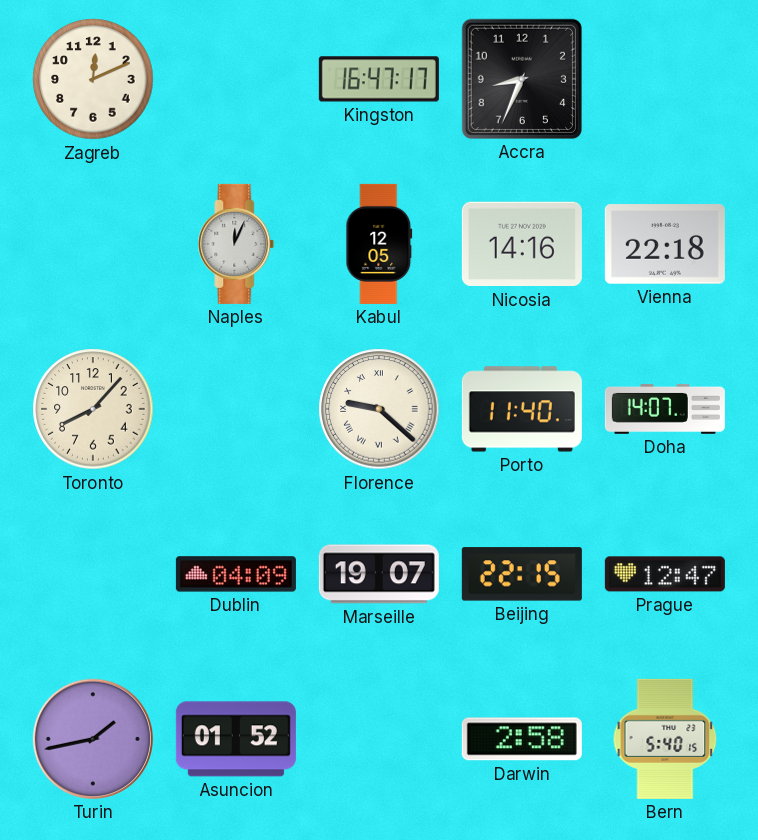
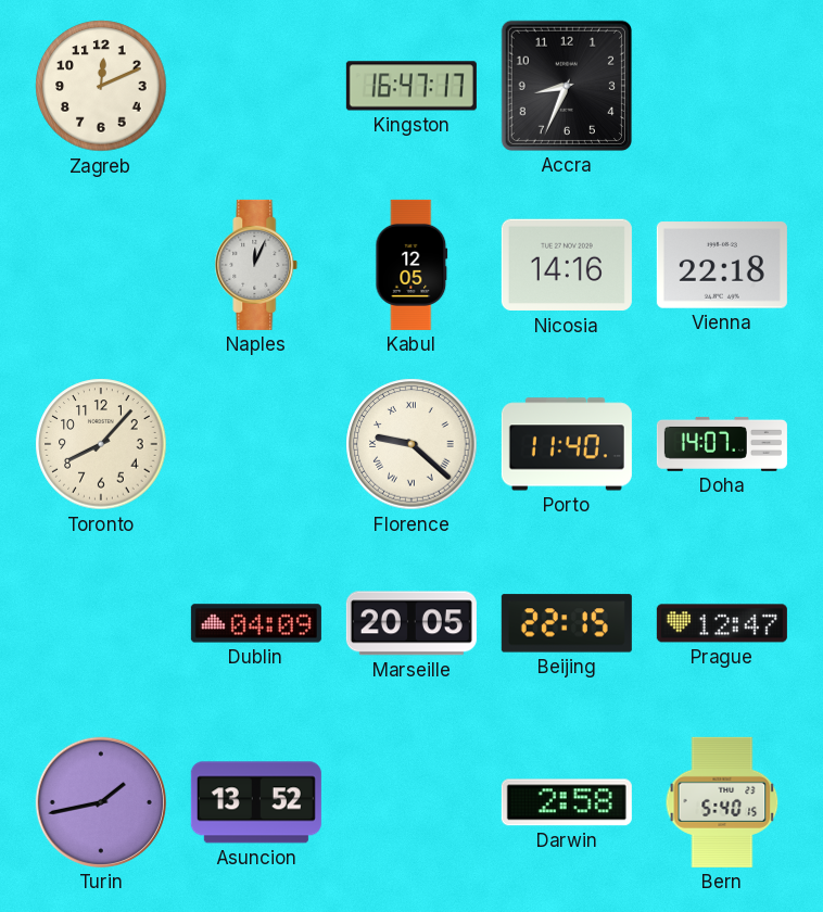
Marseille: 19:07 -> 20:05
Asuncion: 01:52 -> 13:52
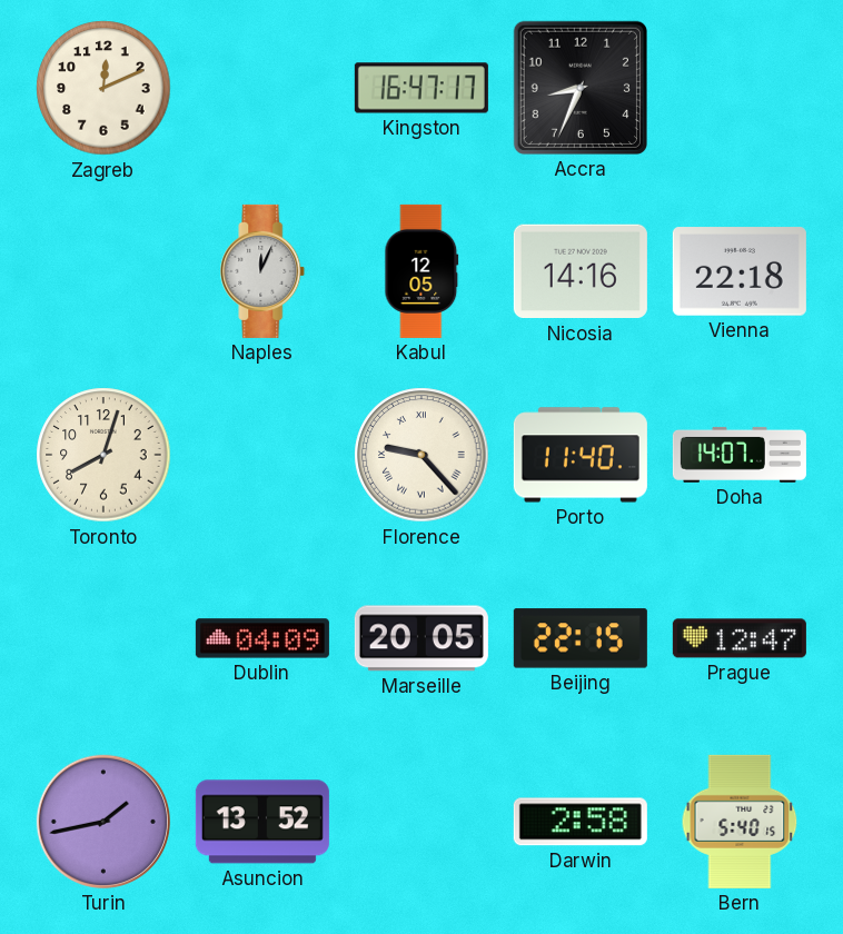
Toronto: 8:07 -> 8:03
Florence: 9:22 -> 9:23
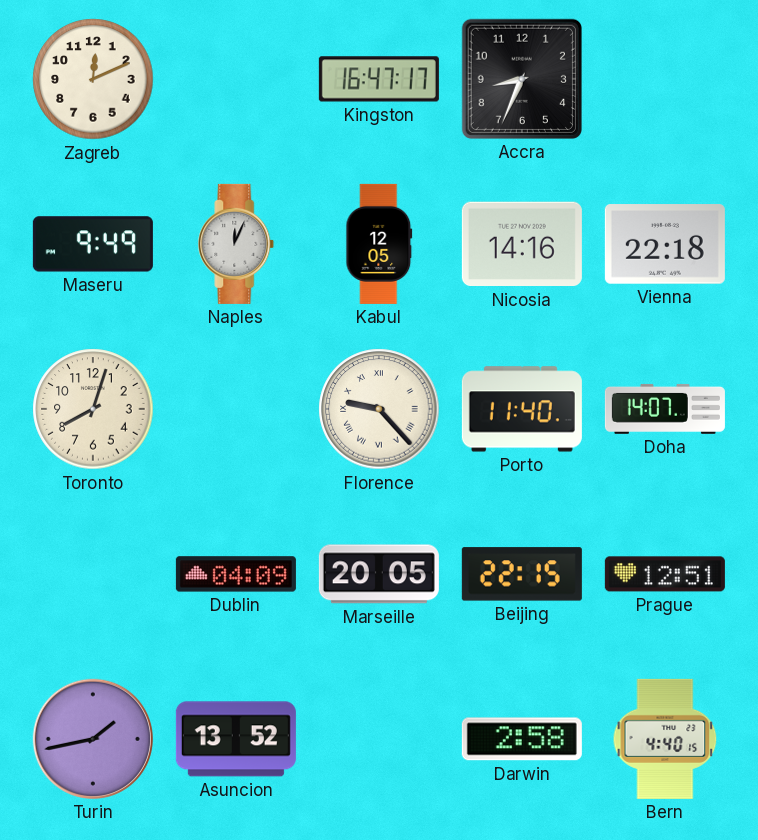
Maseru: none -> 9:49
Prague: 12:47 -> 12:51
Bern: 5:40 -> 4:40
